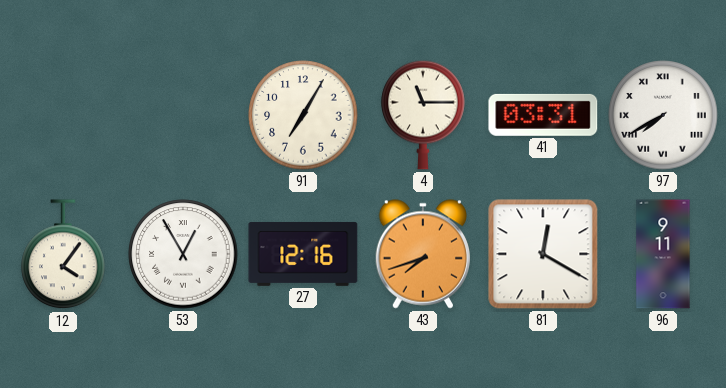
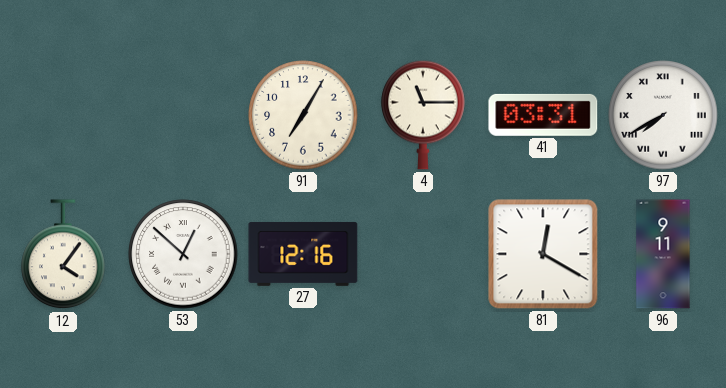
53: 12:55 -> 12:52
43: 7:42 -> none
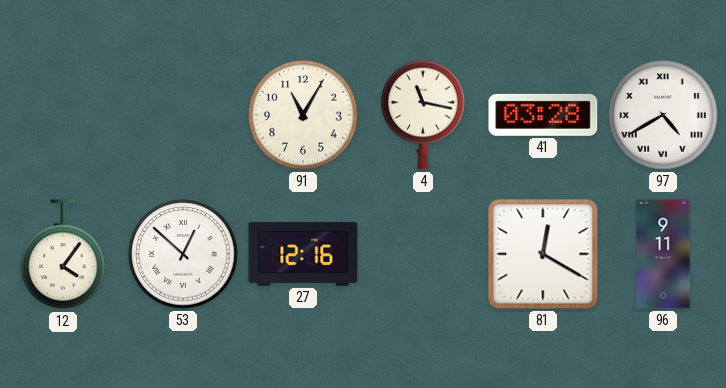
91: 7:05 -> 11:05
4: 11:15 -> 11:17
41: 03:31 -> 03:28
97: 7:40 -> 4:40
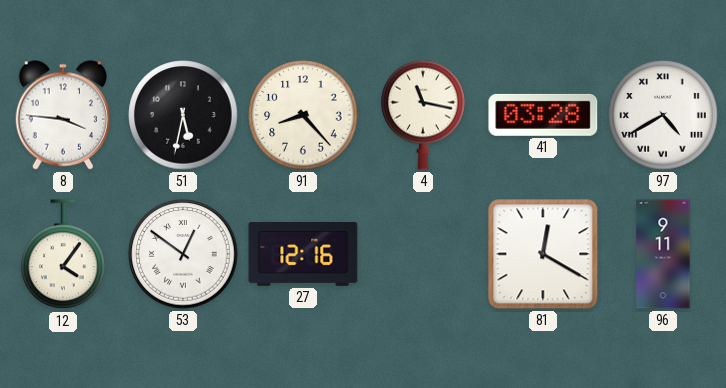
8: none -> 3:46
51: none -> 5:32
91: 11:05 -> 8:23
53: 12:52 -> 12:51
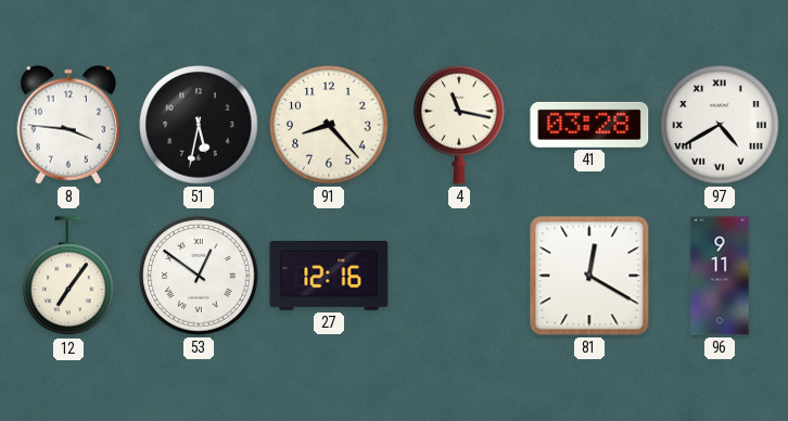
12: 4:06 -> 7:06
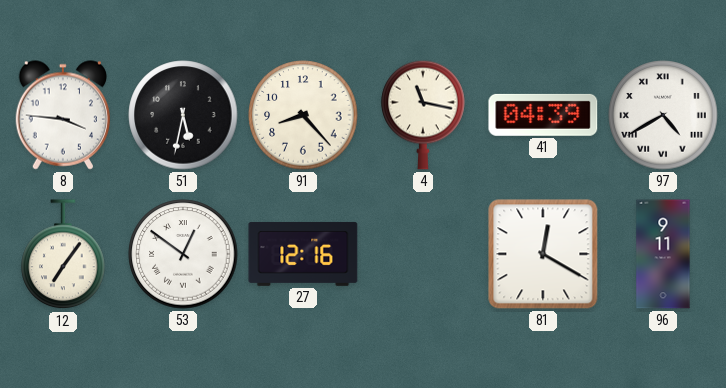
41: 03:28 -> 04:39
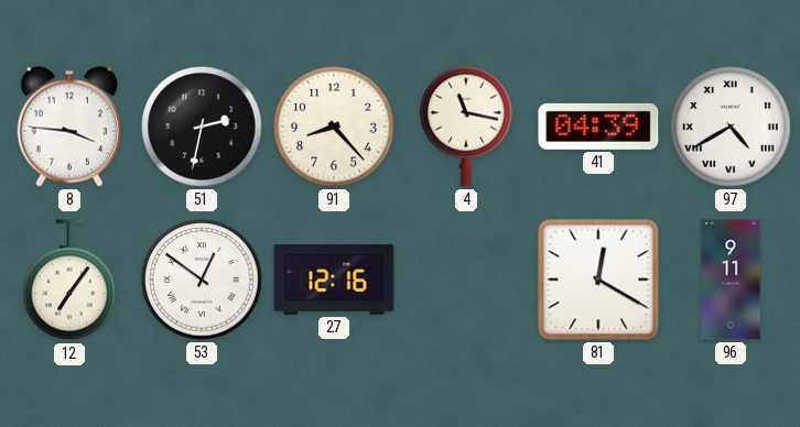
51: 5:32 -> 2:32
